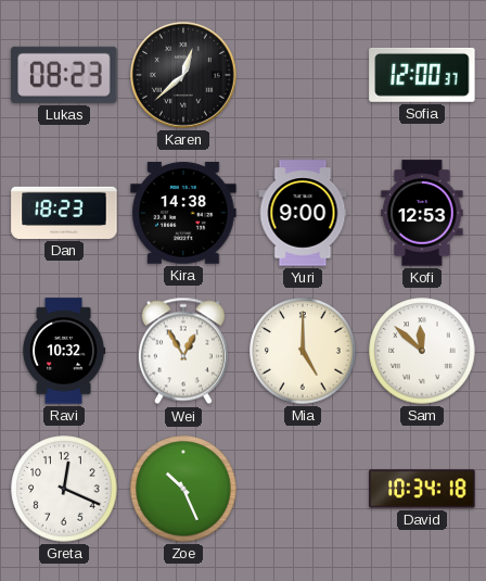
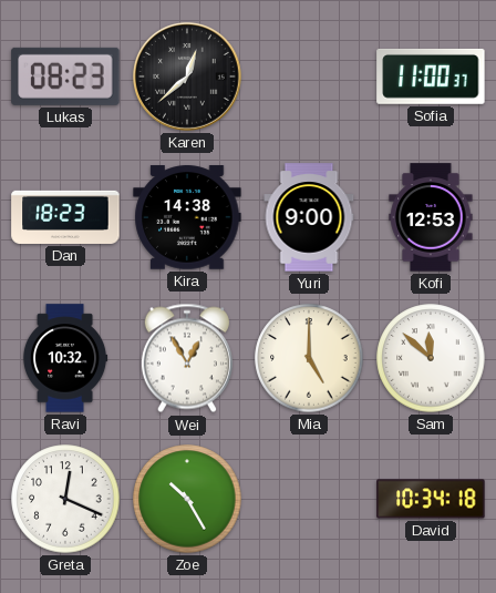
Sofia: 12:00 -> 11:00
Zoe: 10:26 -> 10:25
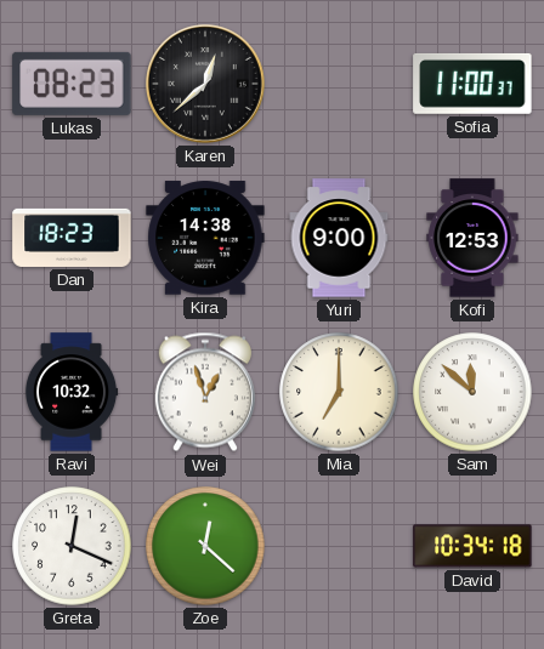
Wei: 12:55 -> 12:57
Mia: 5:00 -> 7:00
Zoe: 10:25 -> 12:22
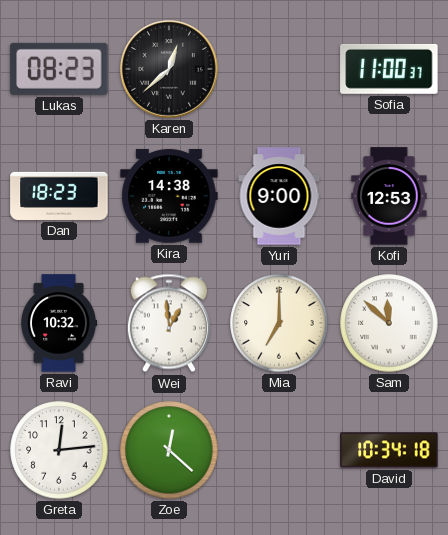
Wei: 12:57 -> 12:59
Greta: 12:19 -> 12:14
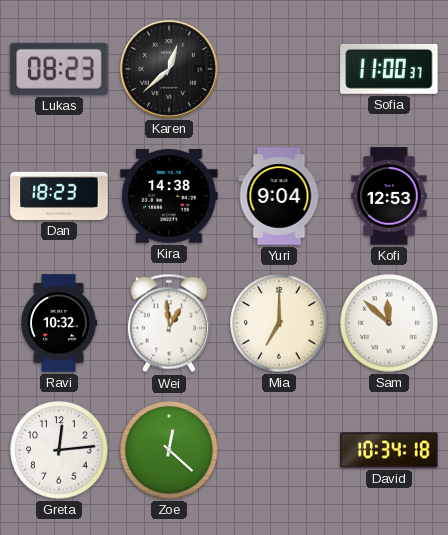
Yuri: 9:00 -> 9:04
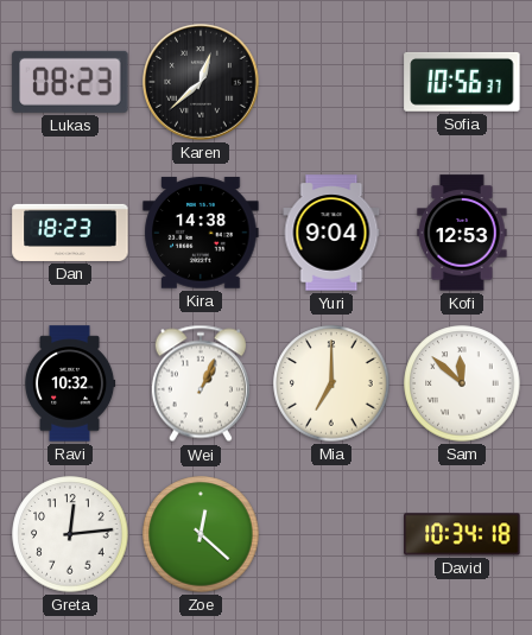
Sofia: 11:00 -> 10:56
Wei: 12:59 -> 1:04
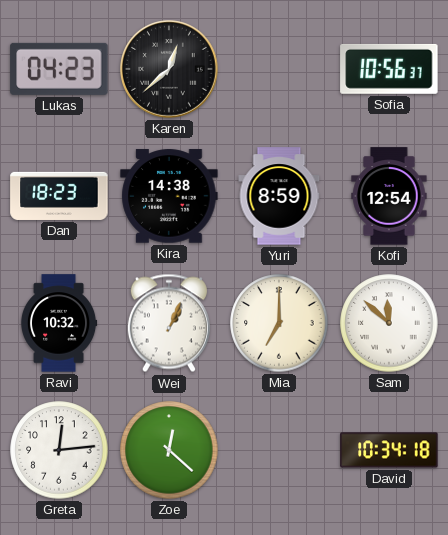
Lukas: 08:23 -> 04:23
Yuri: 9:04 -> 8:59
Kofi: 12:53 -> 12:54
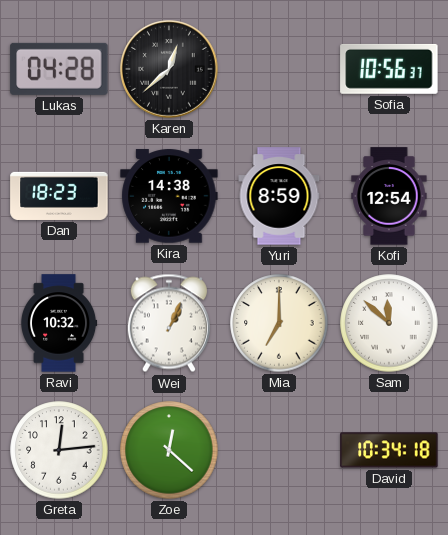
Lukas: 04:23 -> 04:28
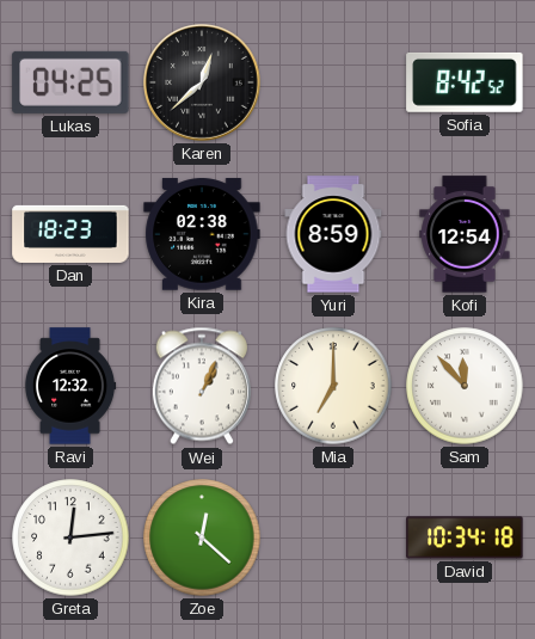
Lukas: 04:28 -> 04:25
Sofia: 10:56 -> 8:42
Kira: 14:38 -> 02:38
Ravi: 10:32 -> 12:32
Sam: 11:52 -> 11:53
